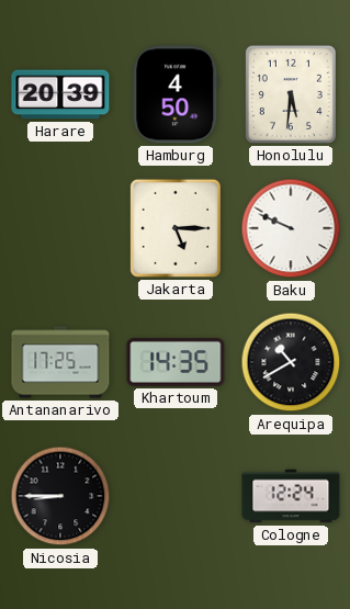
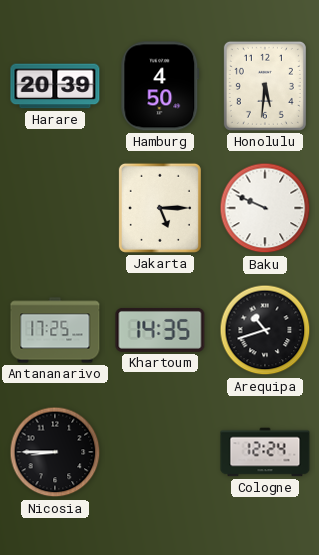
Arequipa: 10:40 -> 10:42
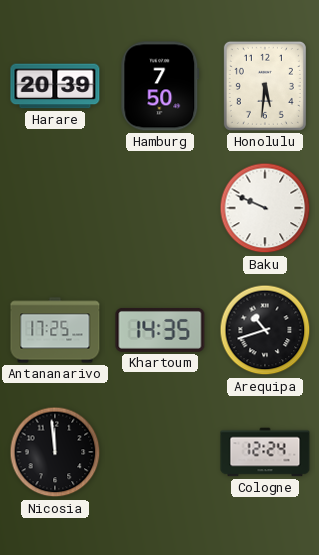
Hamburg: 4:50 -> 7:50
Jakarta: 5:15 -> none
Nicosia: 8:45 -> 11:59
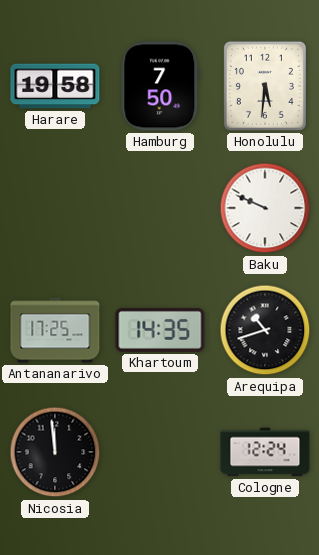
Harare: 20:39 -> 19:58
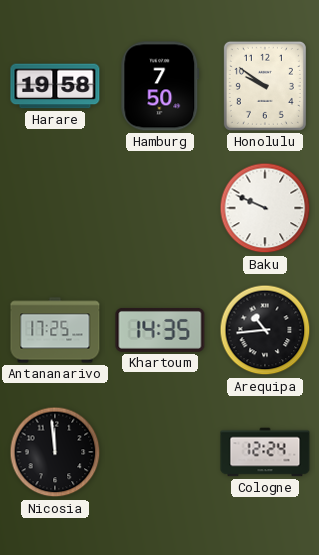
Honolulu: 5:31 -> 9:51
Arequipa: 10:42 -> 10:44
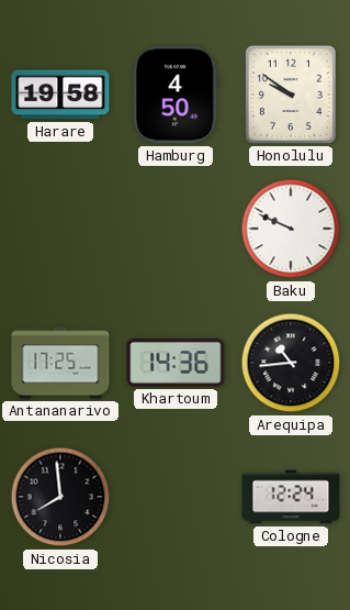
Hamburg: 7:50 -> 4:50
Khartoum: 14:35 -> 14:36
Nicosia: 11:59 -> 7:59
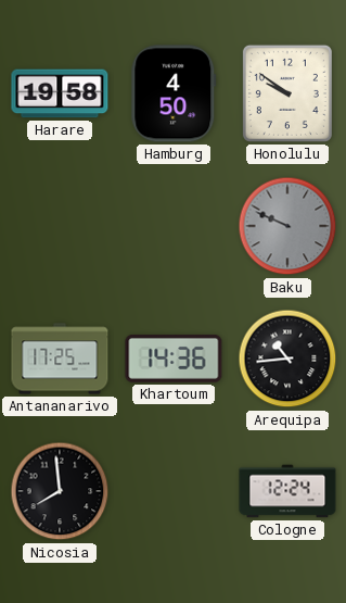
Baku dial: white -> grey
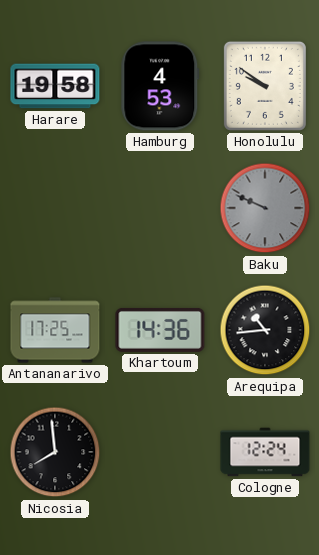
Hamburg: 4:50 -> 4:53
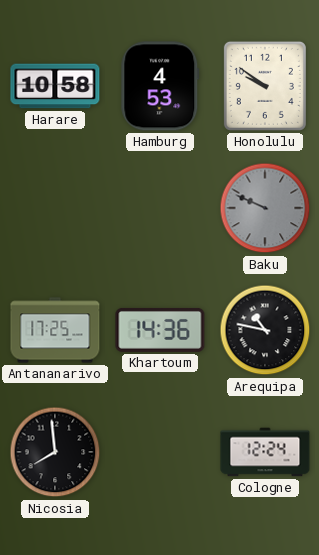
Harare: 19:58 -> 10:58
Arequipa: 10:44 -> 10:47
